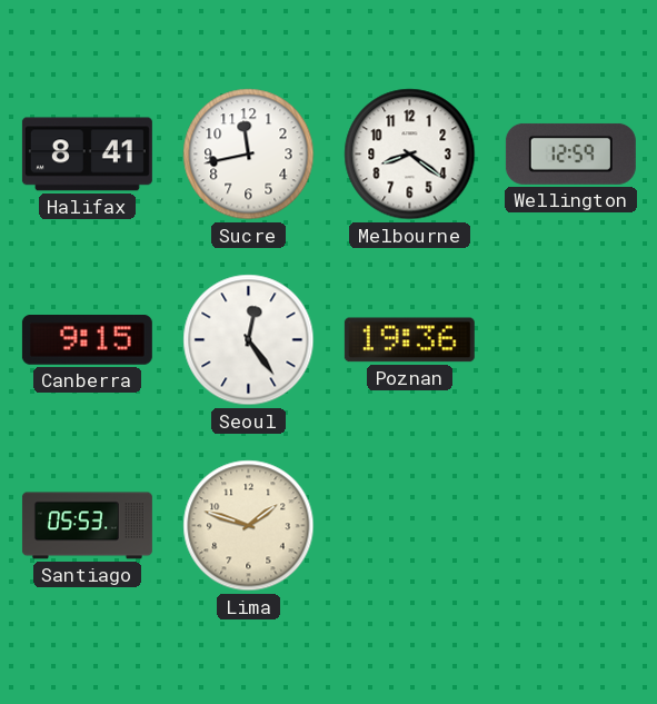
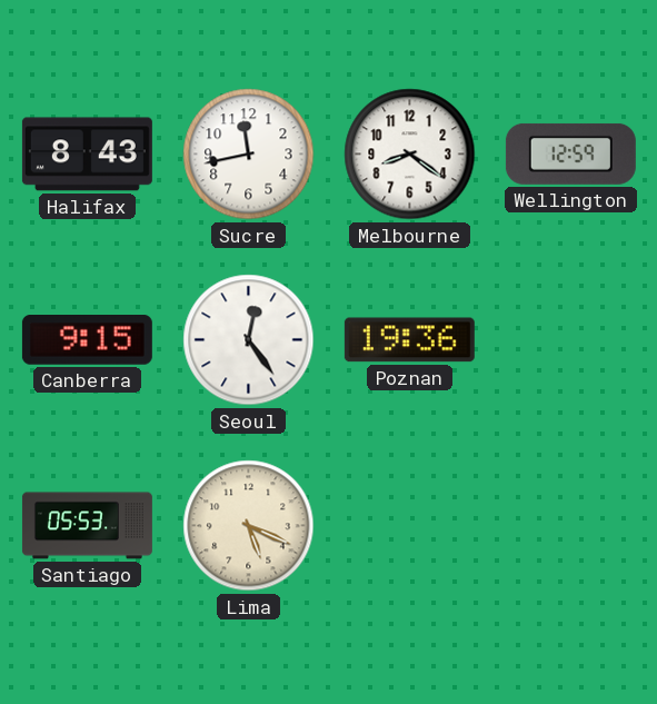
Halifax: 8:41 -> 8:43
Lima: 1:48 -> 5:19
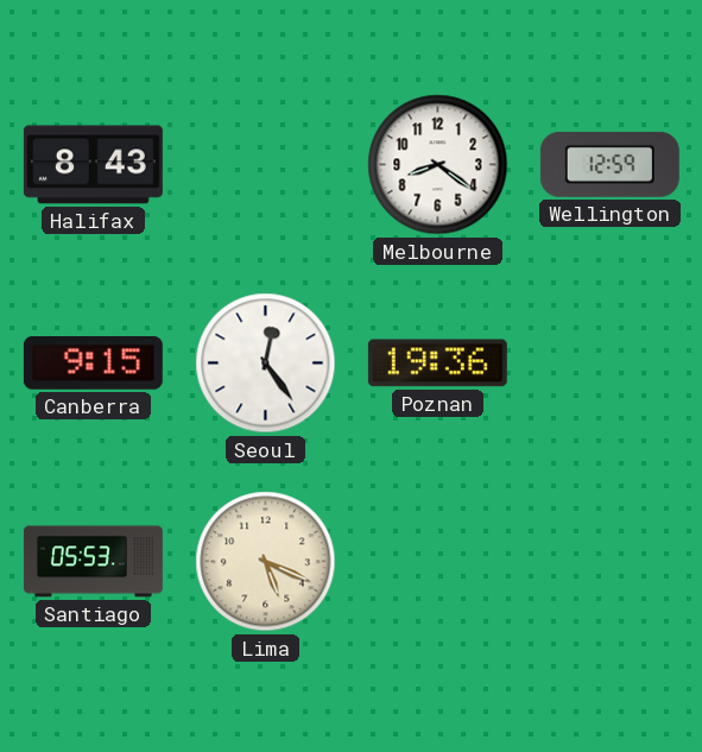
Sucre: 11:43 -> none
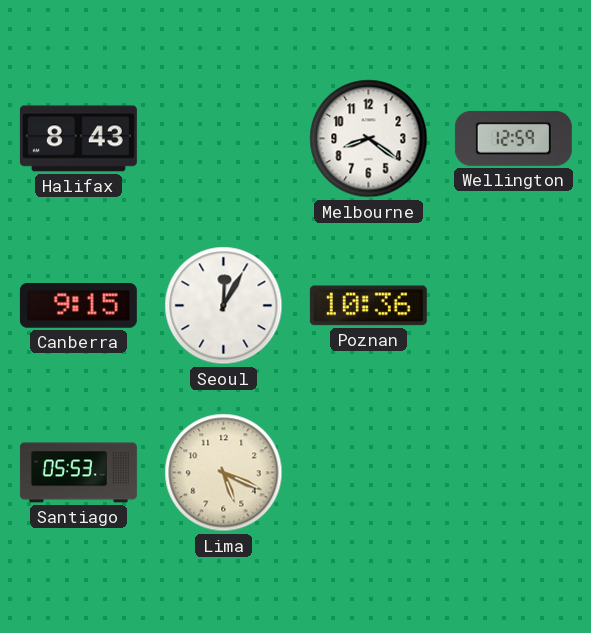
Seoul: 12:24 -> 12:05
Poznan: 19:36 -> 10:36
